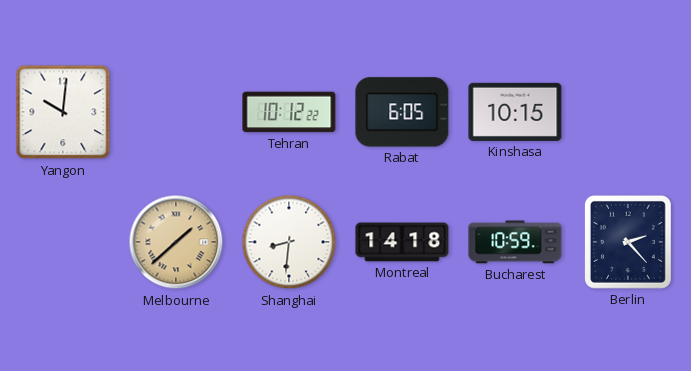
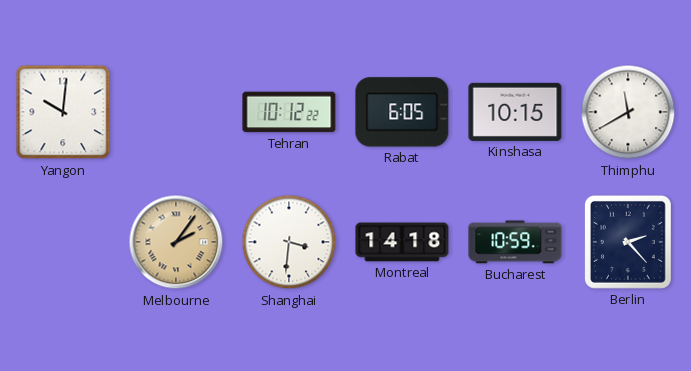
Thimphu: none -> 11:40
Melbourne: 1:38 -> 2:06
Shanghai: 8:31 -> 3:31
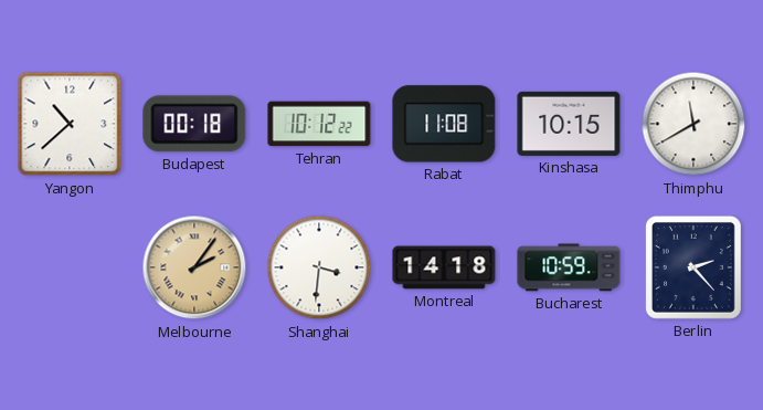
Yangon: 10:01 -> 10:38
Budapest: none -> 00:18
Rabat: 6:05 -> 11:08
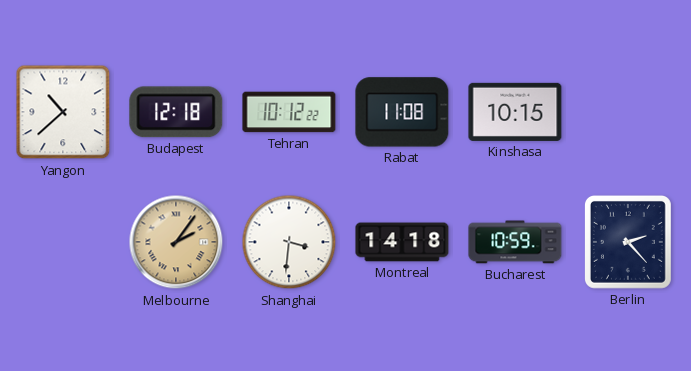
Budapest: 00:18 -> 12:18
Thimphu: 11:40 -> none
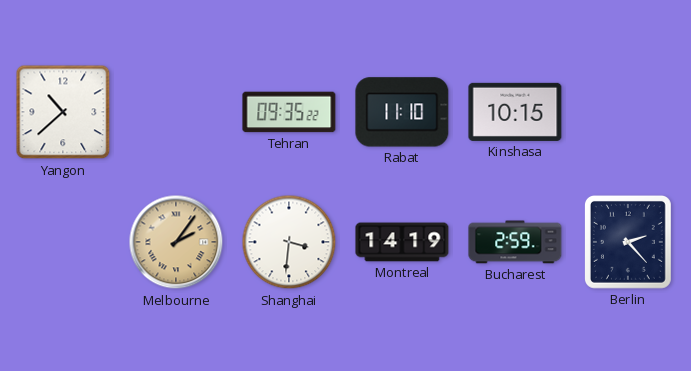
Budapest: 12:18 -> none
Tehran: 10:12 -> 09:35
Rabat: 11:08 -> 11:10
Montreal: 14:18 -> 14:19
Bucharest: 10:59 -> 2:59
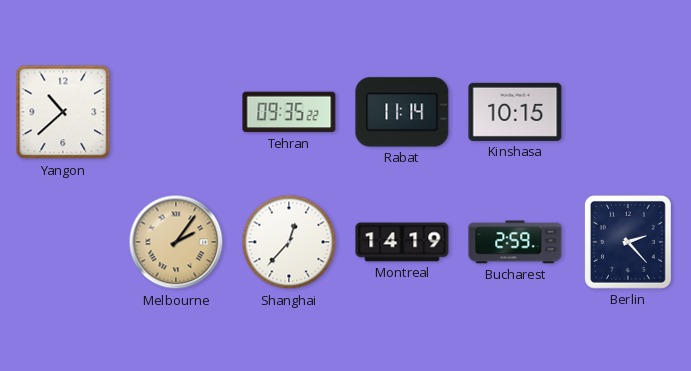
Rabat: 11:10 -> 11:14
Shanghai: 3:31 -> 12:37
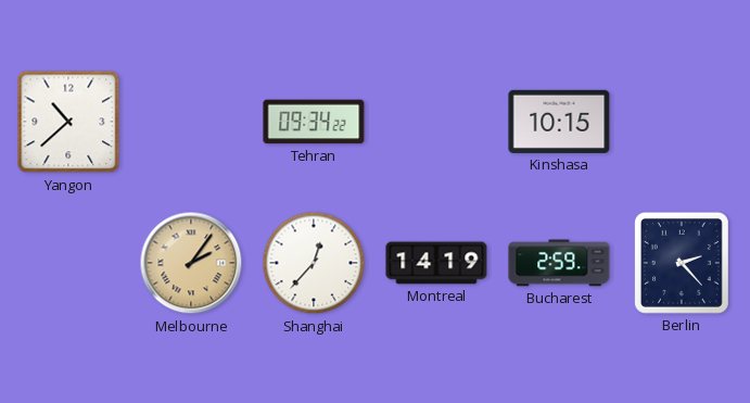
Tehran: 09:35 -> 09:34
Rabat: 11:14 -> none
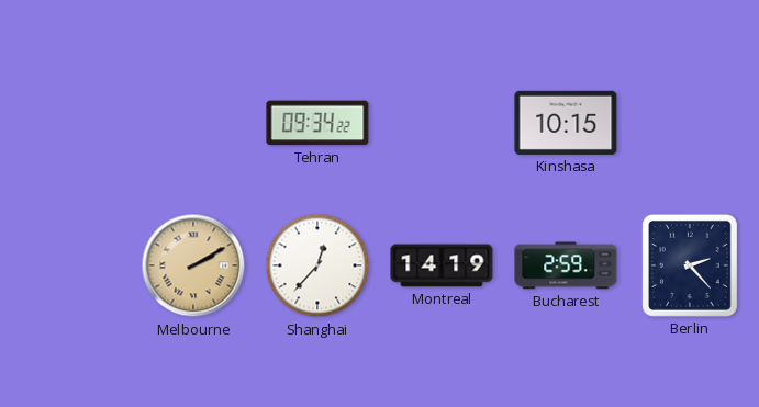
Yangon: 10:38 -> none
Melbourne: 2:06 -> 2:10
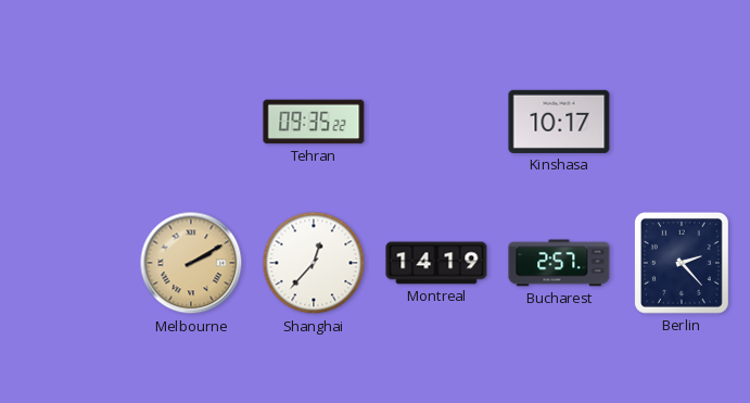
Tehran: 09:34 -> 09:35
Kinshasa: 10:15 -> 10:17
Bucharest: 2:59 -> 2:57
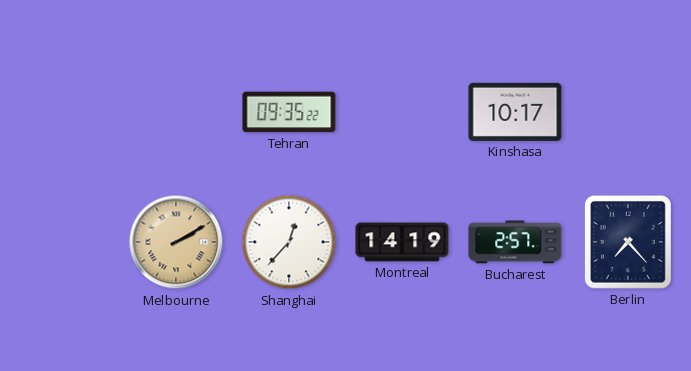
Berlin: 2:23 -> 7:23
